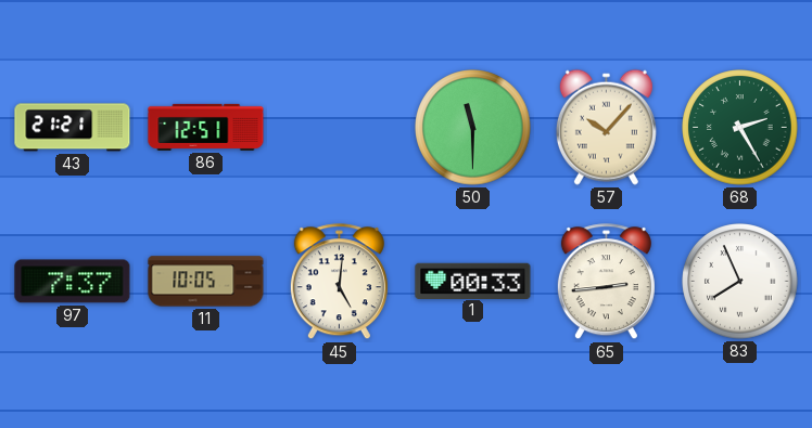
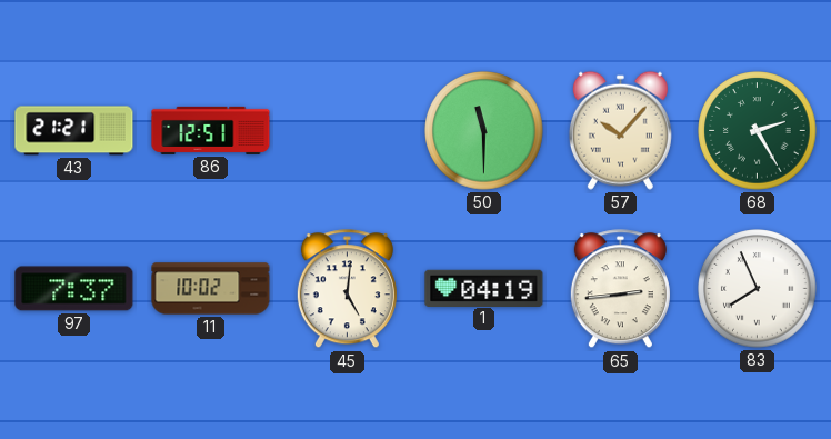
11: 10:05 -> 10:02
1: 00:33 -> 04:19
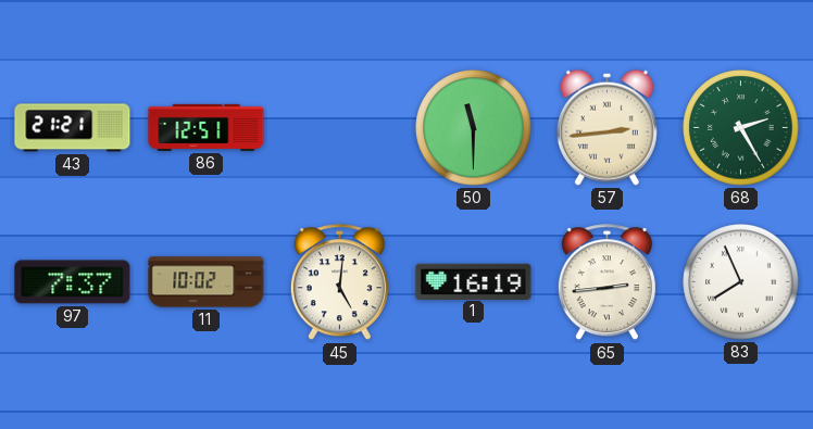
57: 10:07 -> 2:44
1: 04:19 -> 16:19
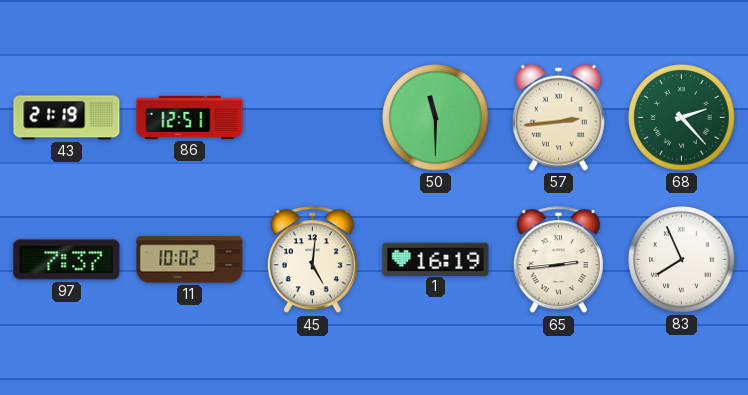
43: 21:21 -> 21:19
68: 2:25 -> 2:23
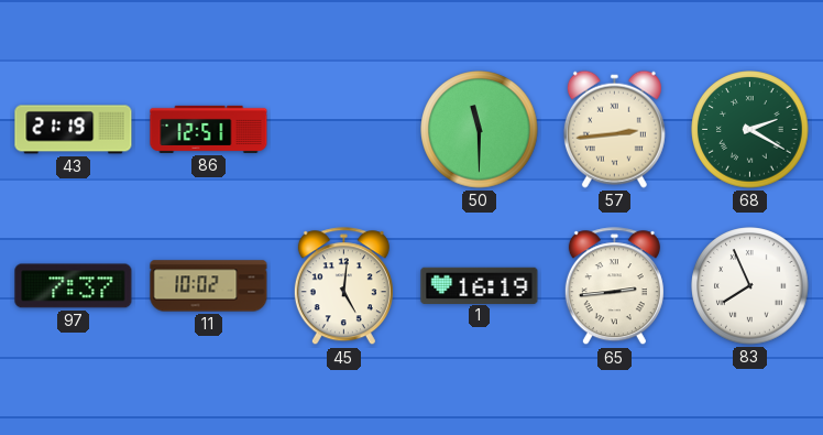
68: 2:23 -> 2:20
